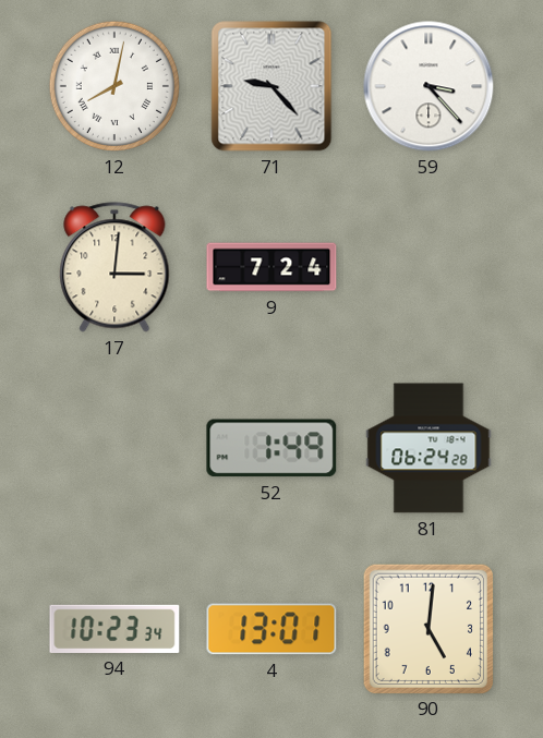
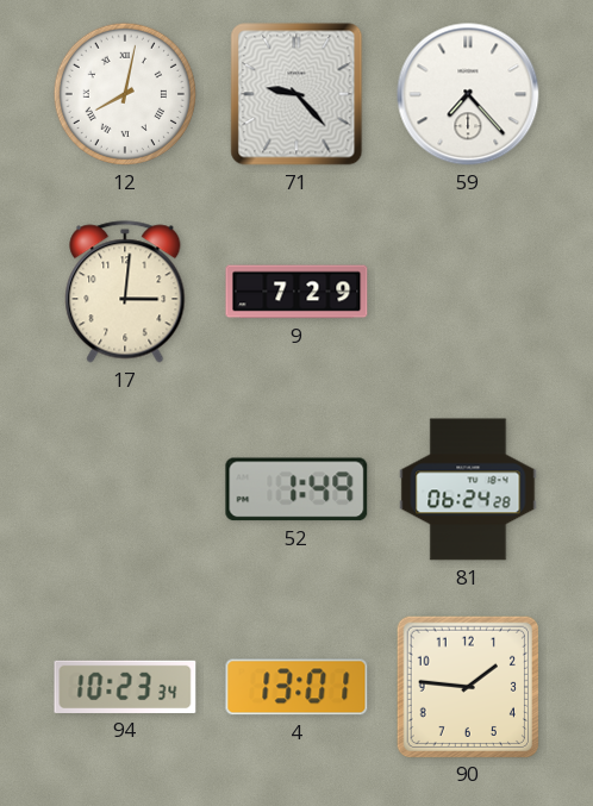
59: 3:23 -> 7:23
9: 7:24 -> 7:29
90: 5:01 -> 1:46
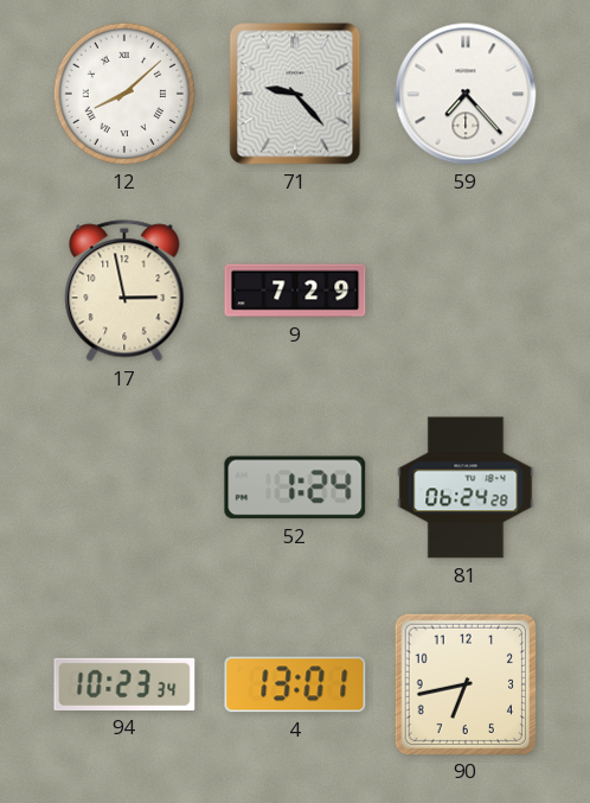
12: 8:02 -> 8:08
17: 3:01 -> 2:58
52: 1:49 -> 1:24
90: 1:46 -> 6:43
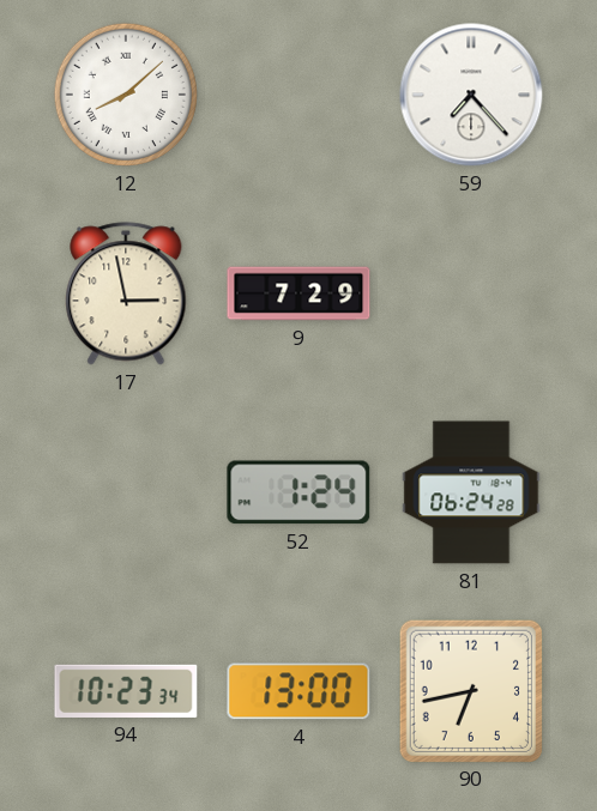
71: 9:23 -> none
4: 13:01 -> 13:00
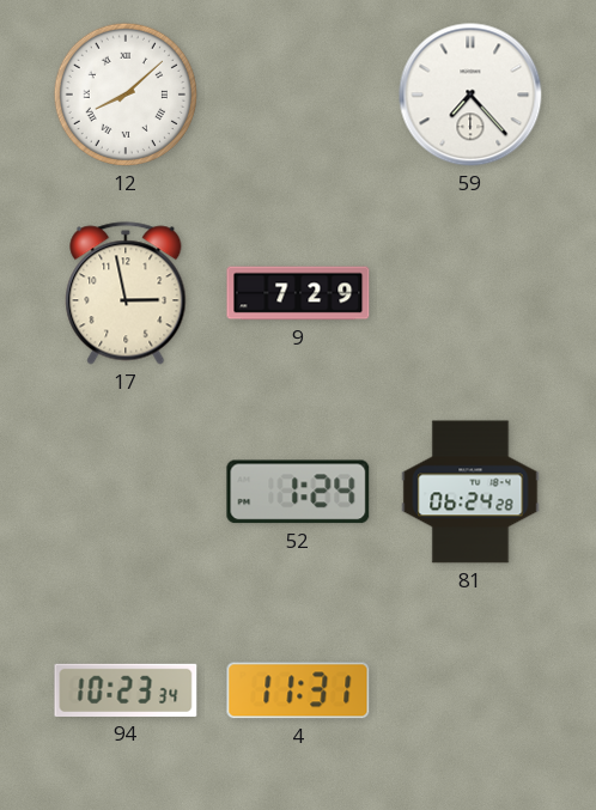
4: 13:00 -> 11:31
90: 6:43 -> none
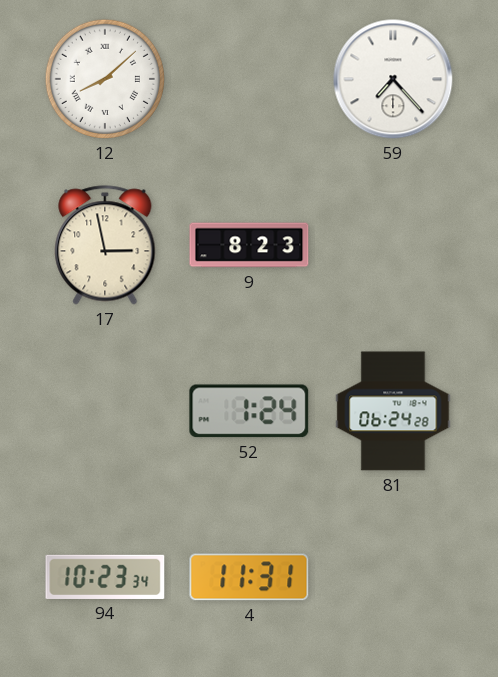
9: 7:29 -> 8:23
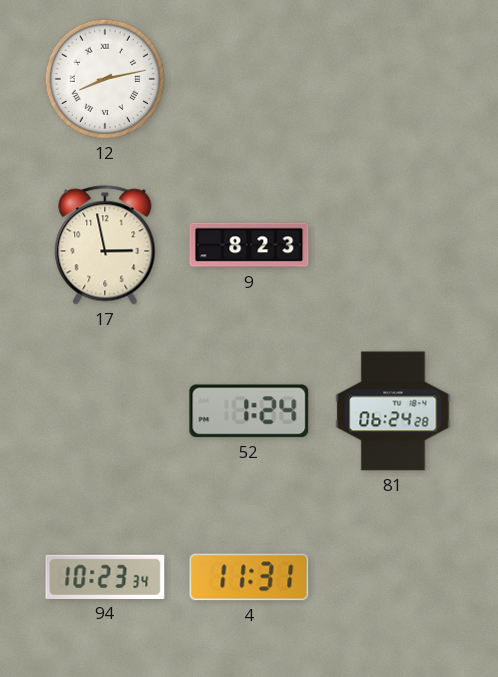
12: 8:08 -> 8:13
59: 7:23 -> none
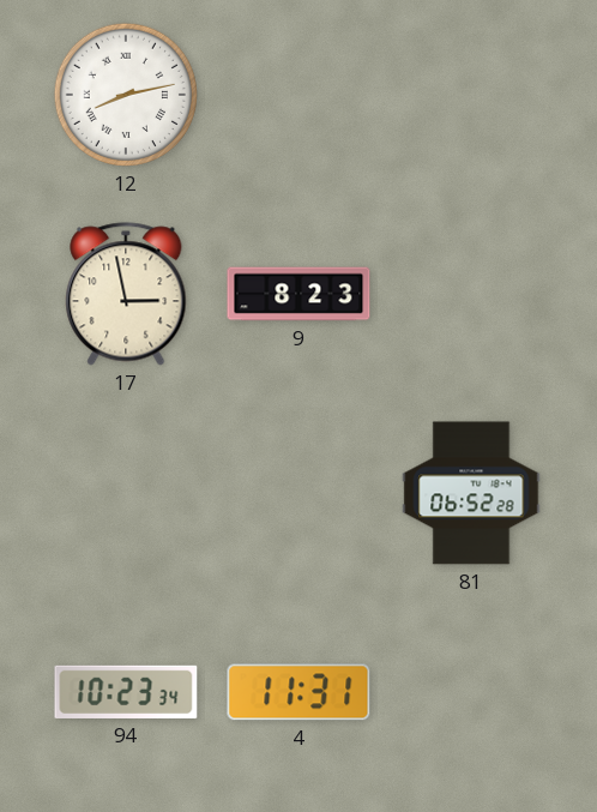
52: 1:24 -> none
81: 06:24 -> 06:52
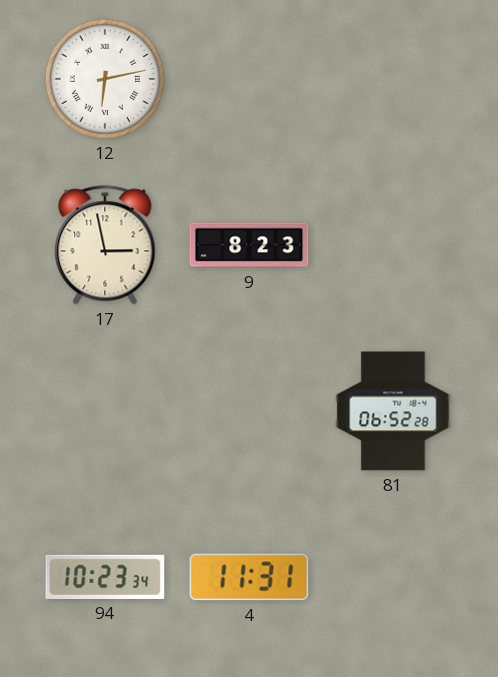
12: 8:13 -> 6:13
